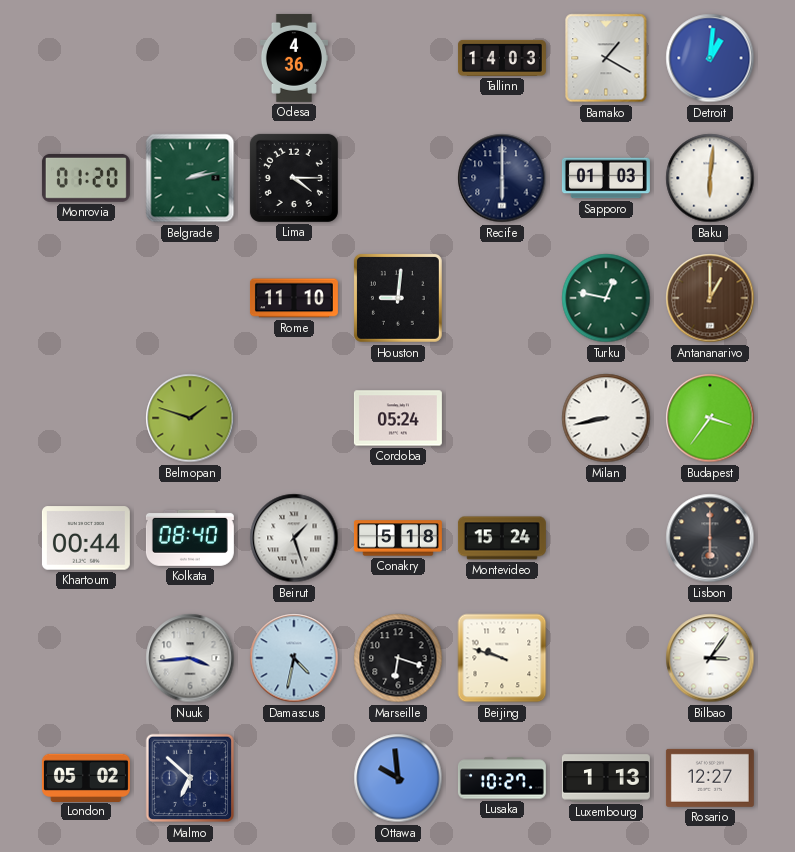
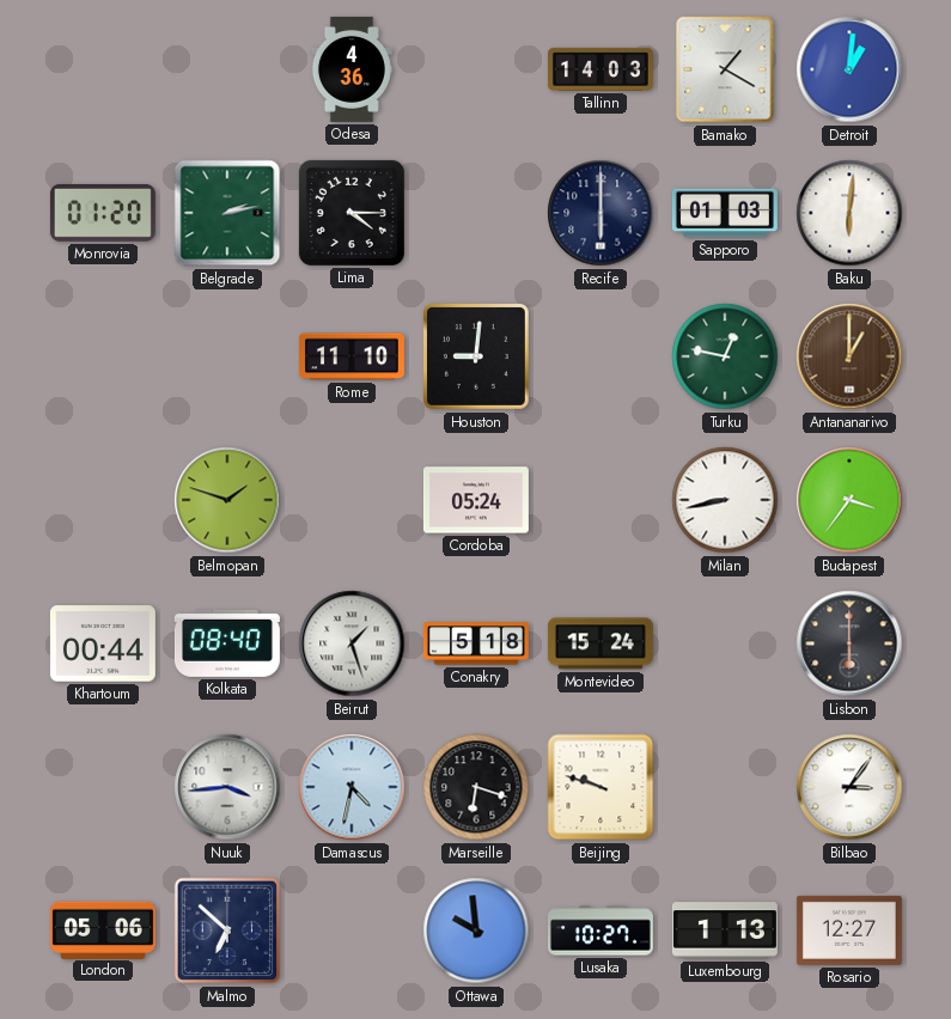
London: 05:02 -> 05:06
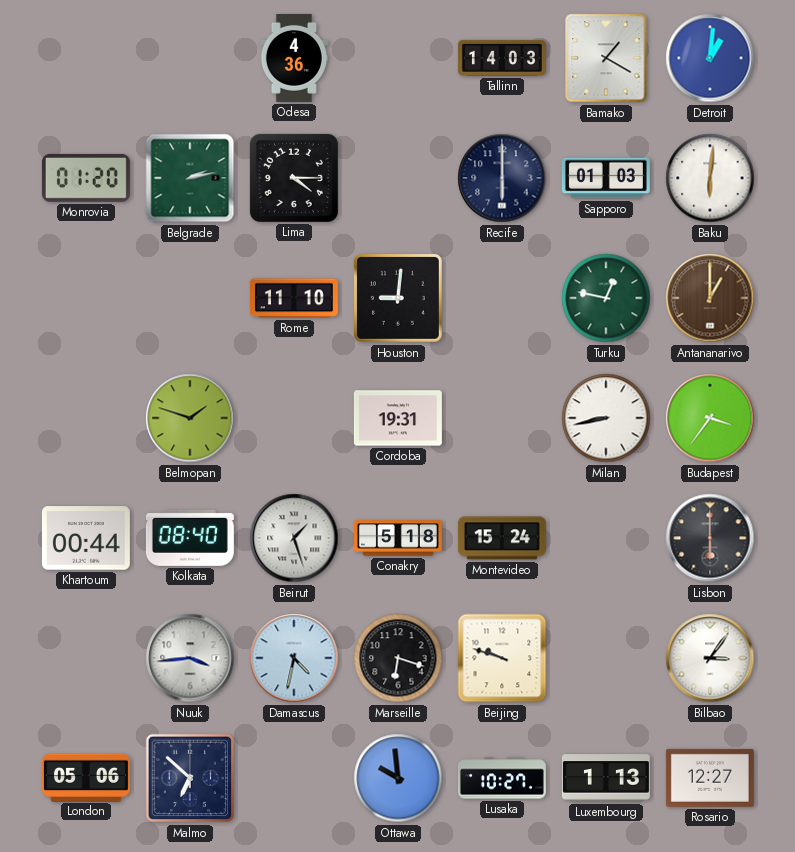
Cordoba: 05:24 -> 19:31
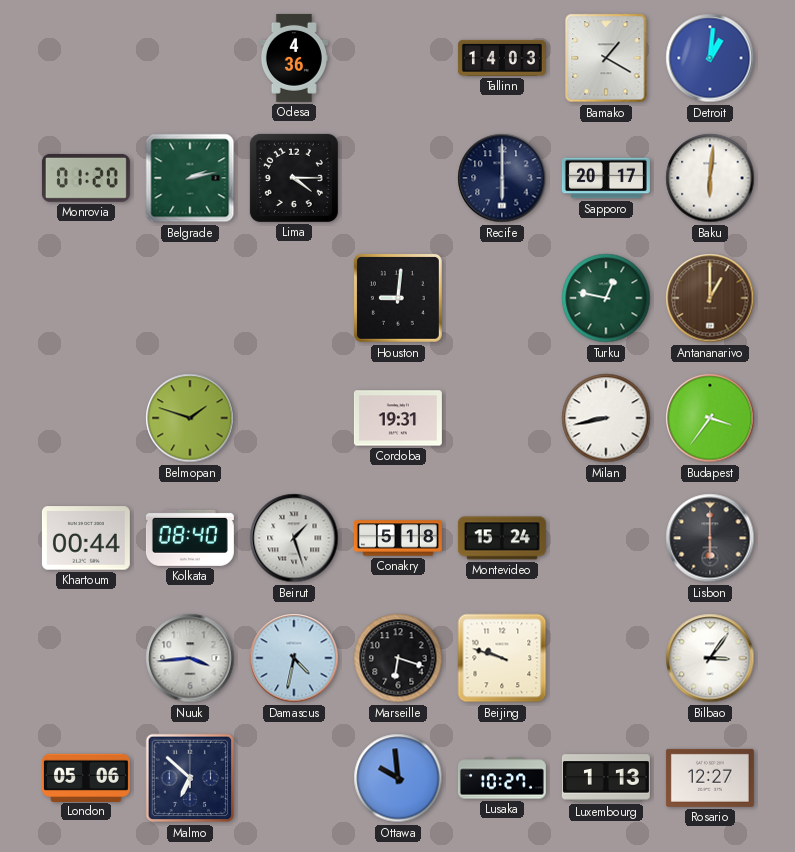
Sapporo: 01:03 -> 20:17
Rome: 11:10 -> none
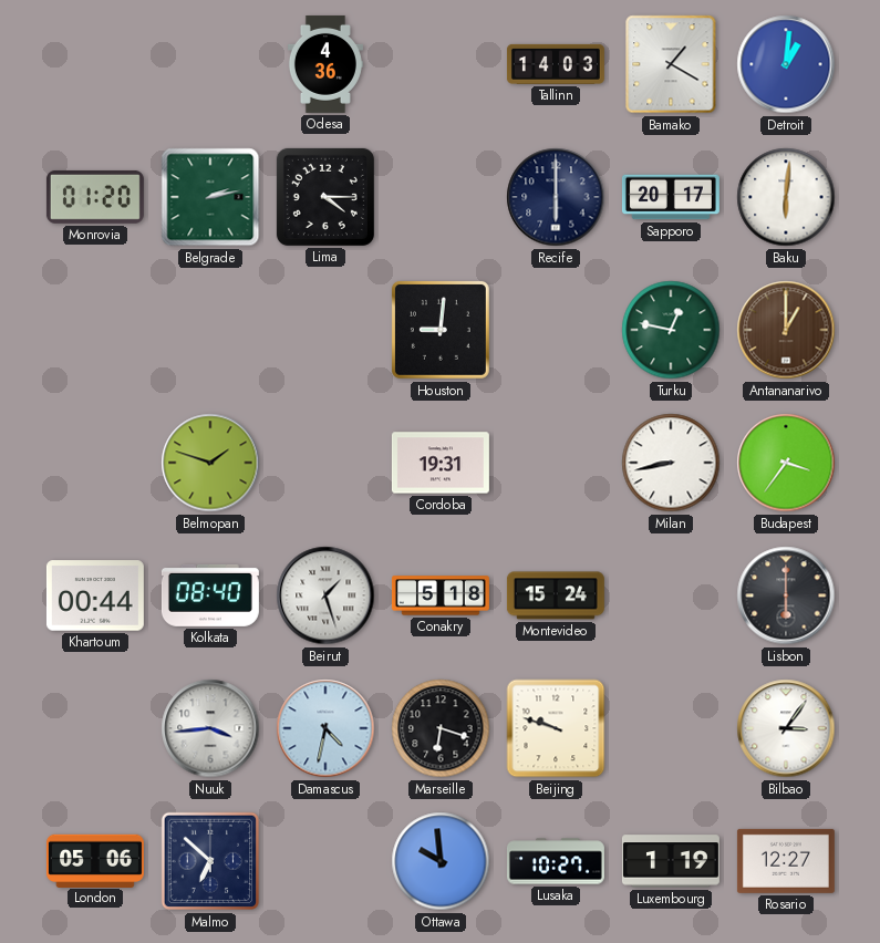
Luxembourg: 1:13 -> 1:19
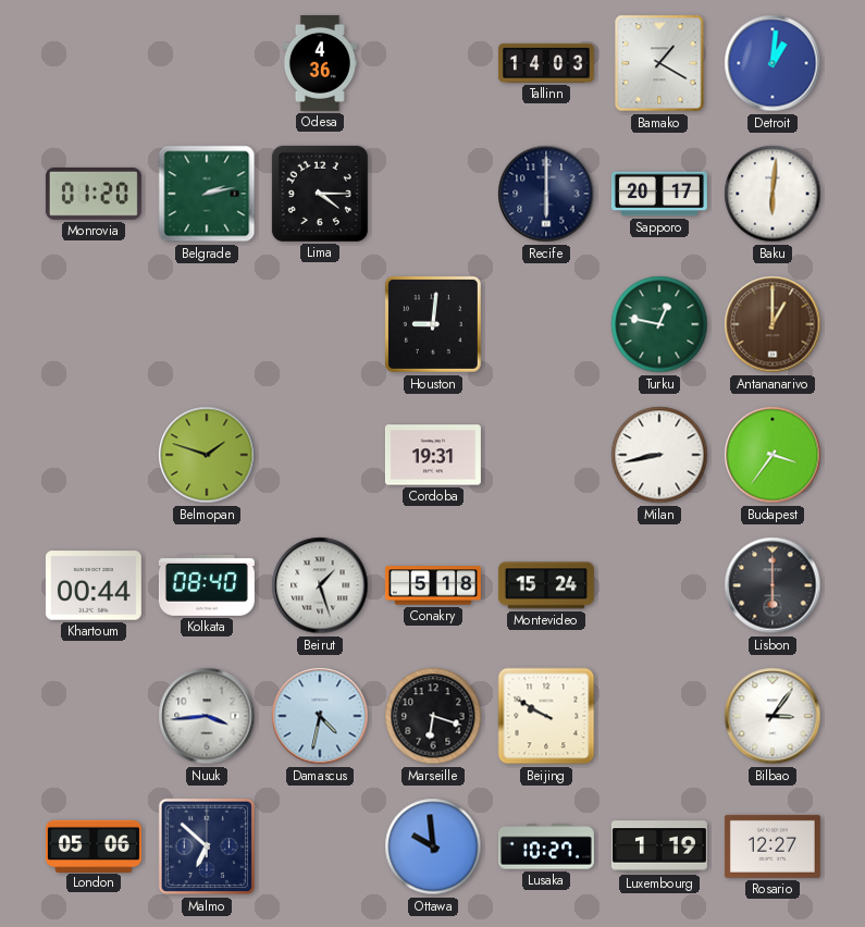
Beijing: 9:48 -> 9:50
